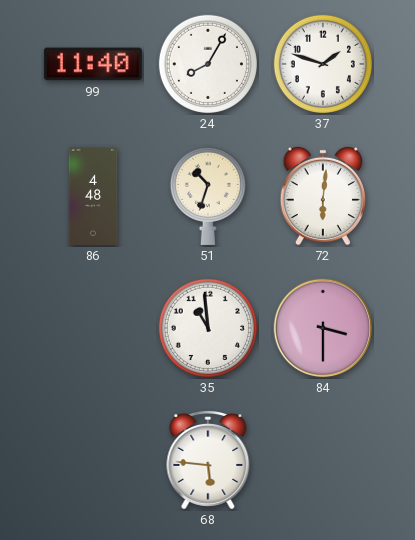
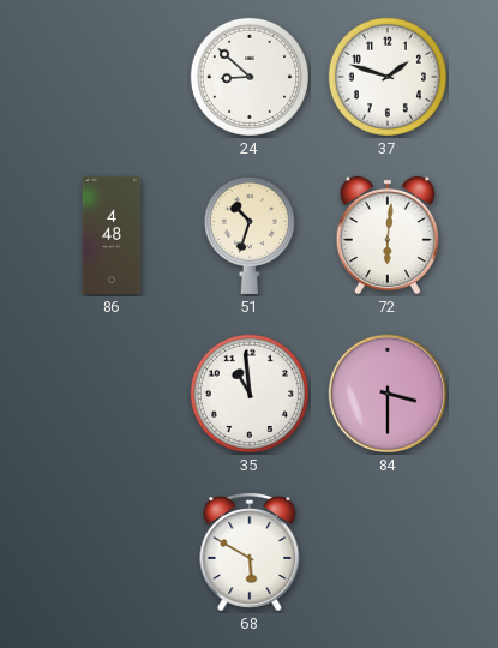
99: 11:40 -> none
24: 8:05 -> 8:52
68: 5:46 -> 5:50
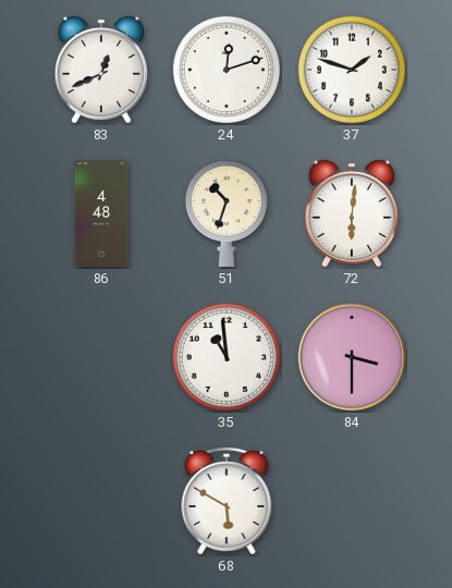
83: none -> 12:41
24: 8:52 -> 12:12
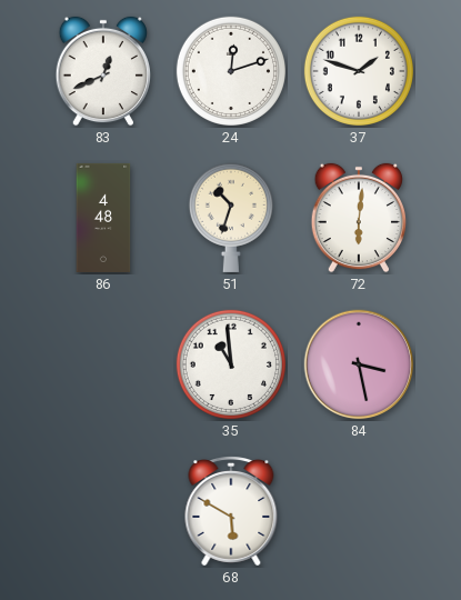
84: 3:30 -> 3:28
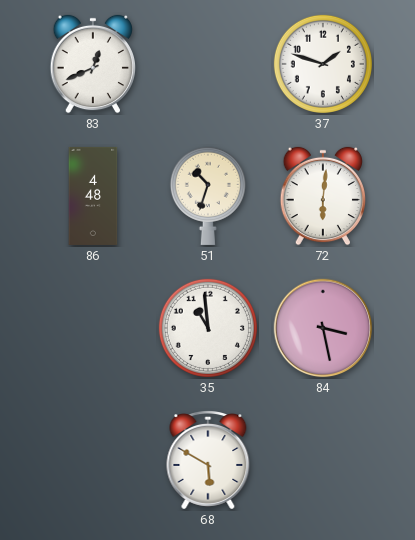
24: 12:12 -> none
